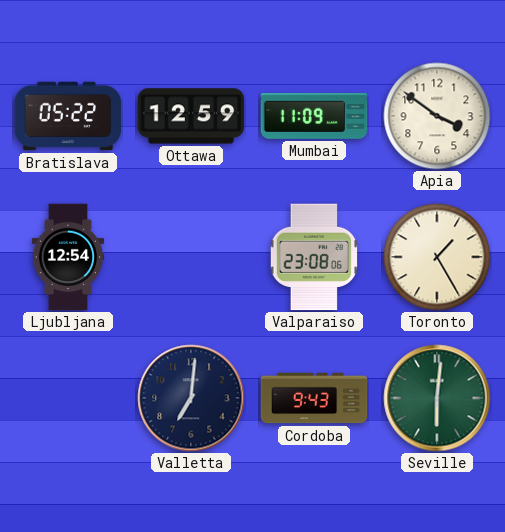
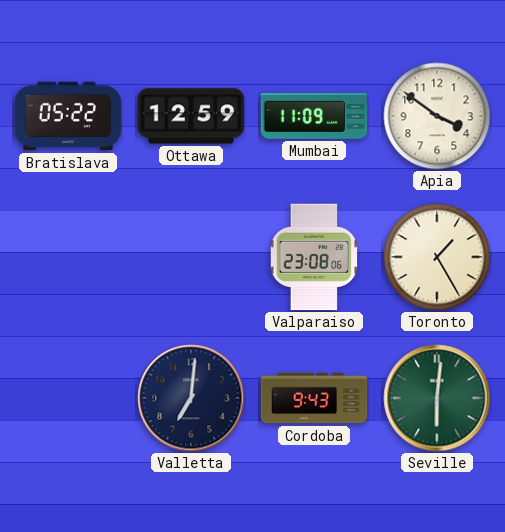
Ljubljana: 12:54 -> none
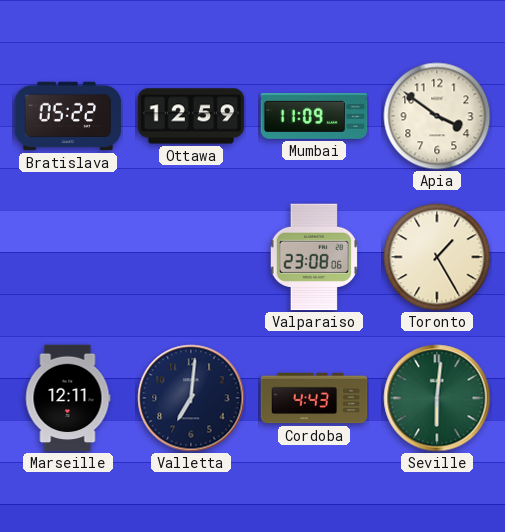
Marseille: none -> 12:11
Cordoba: 9:43 -> 4:43
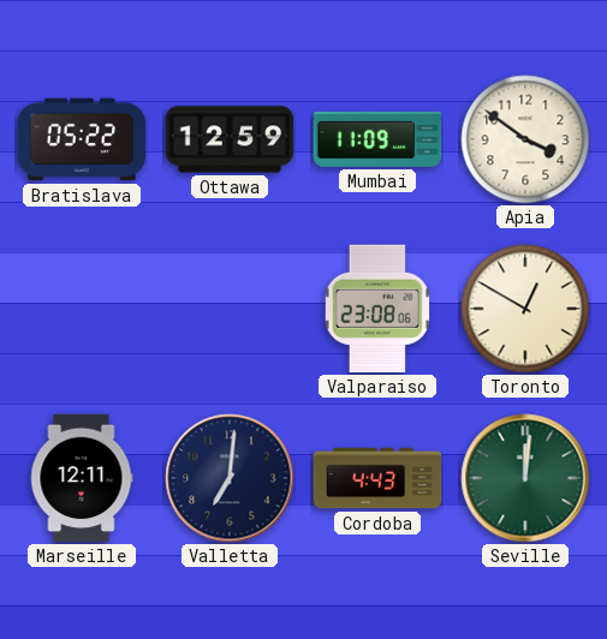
Toronto: 1:25 -> 12:50
Seville: 6:01 -> 12:01
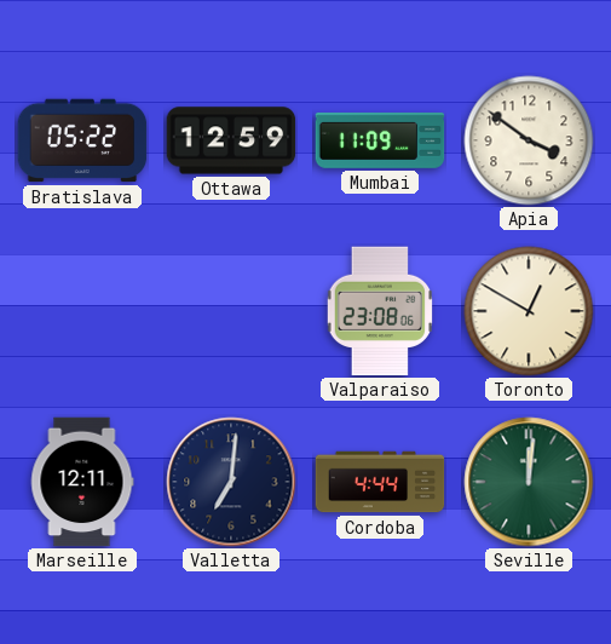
Cordoba: 4:43 -> 4:44
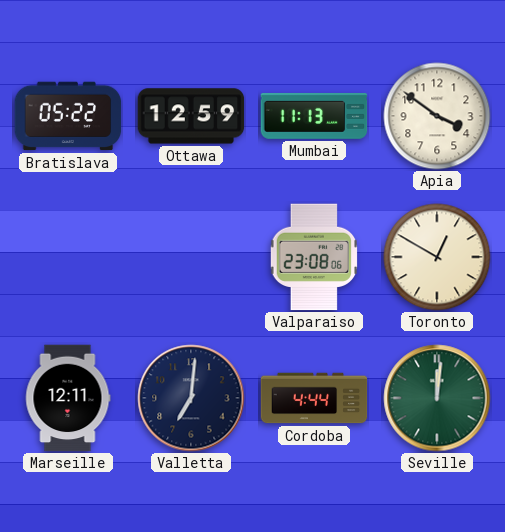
Mumbai: 11:09 -> 11:13
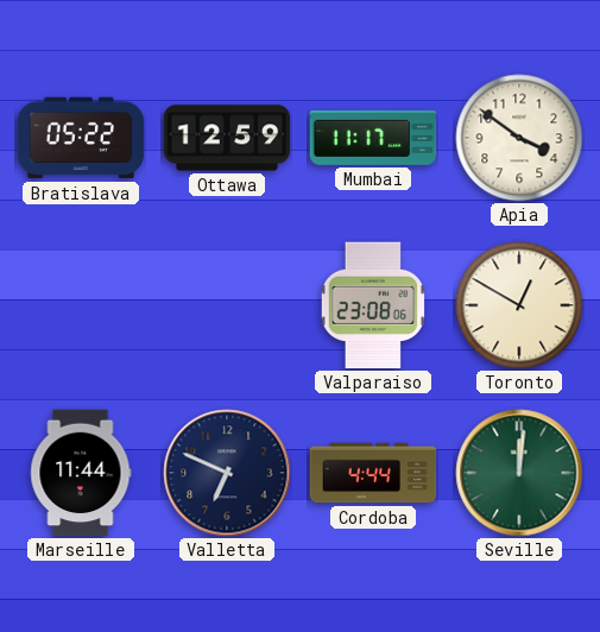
Mumbai: 11:13 -> 11:17
Marseille: 12:11 -> 11:44
Valletta: 7:01 -> 6:49
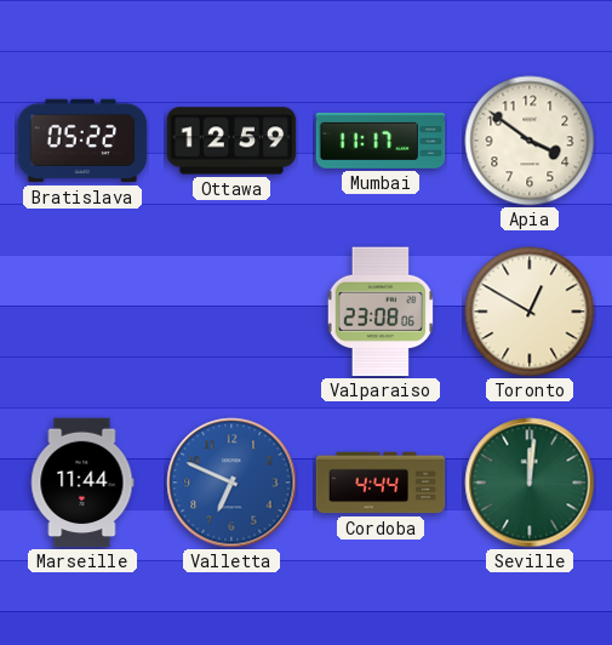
Valletta dial: navy -> blue
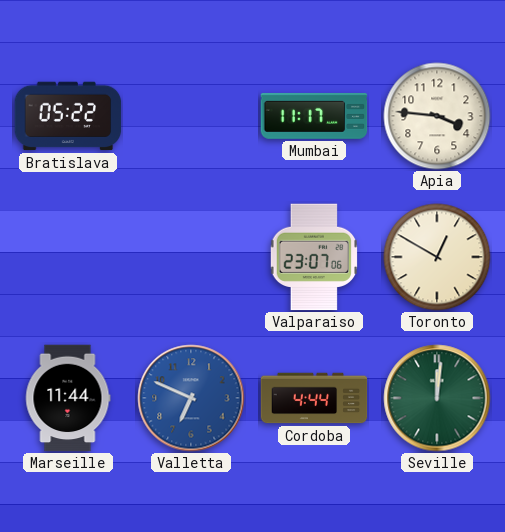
Ottawa: 12:59 -> none
Apia: 3:51 -> 3:46
Valparaiso: 23:08 -> 23:07
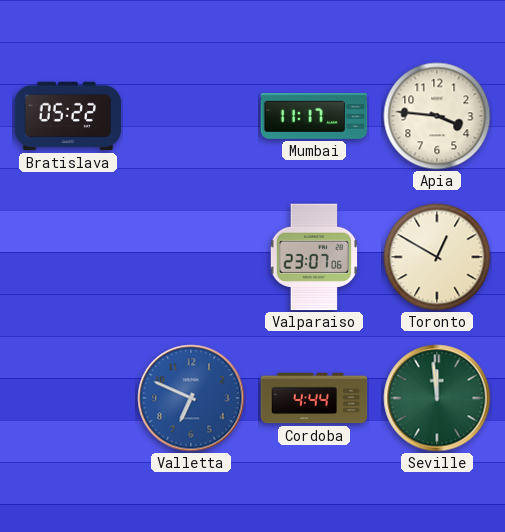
Marseille: 11:44 -> none
Seville: 12:01 -> 11:59
